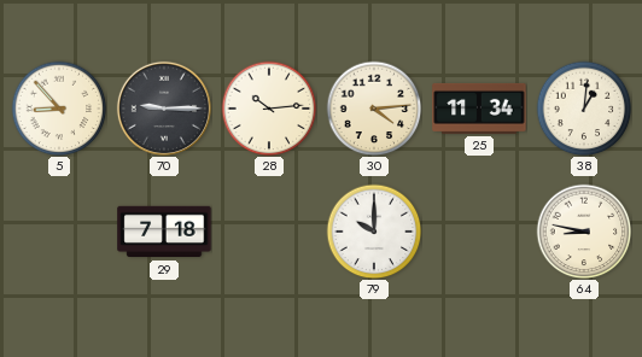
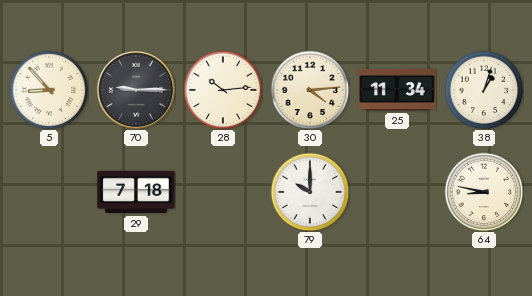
38: 1:01 -> 1:03
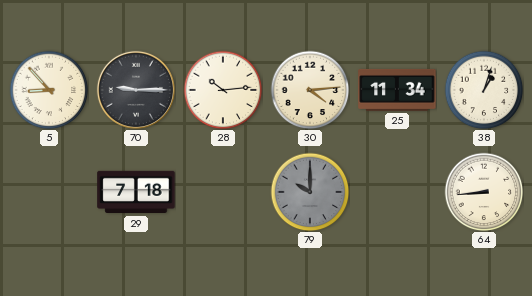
79 dial: white -> grey
64: 8:47 -> 8:44
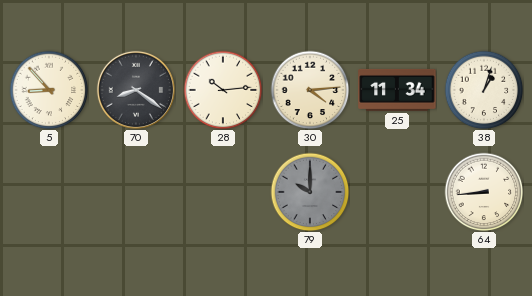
70: 9:15 -> 8:21
29: 7:18 -> none
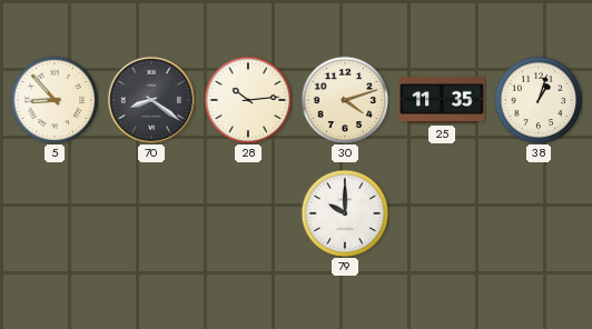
30: 4:14 -> 4:12
25: 11:34 -> 11:35
79 dial: grey -> white
64: 8:44 -> none
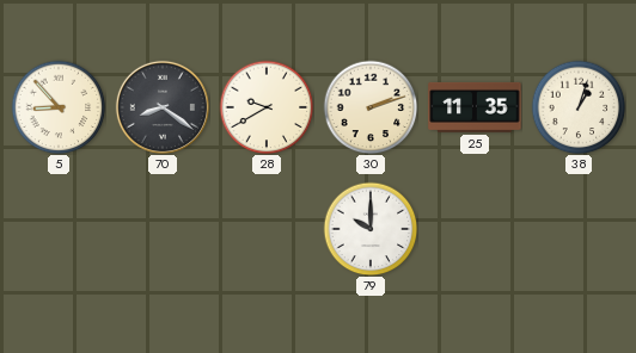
28: 10:14 -> 9:40
30: 4:12 -> 2:12
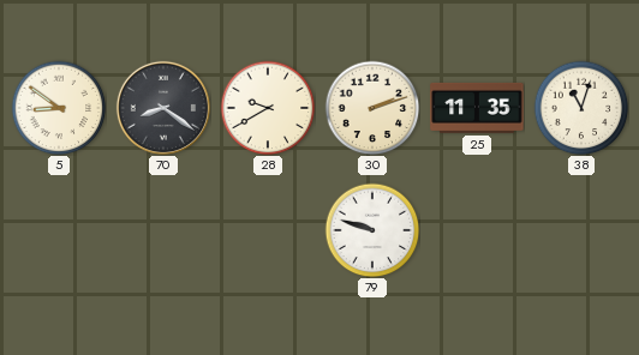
5: 8:53 -> 8:51
38: 1:03 -> 11:03
79: 10:00 -> 9:48
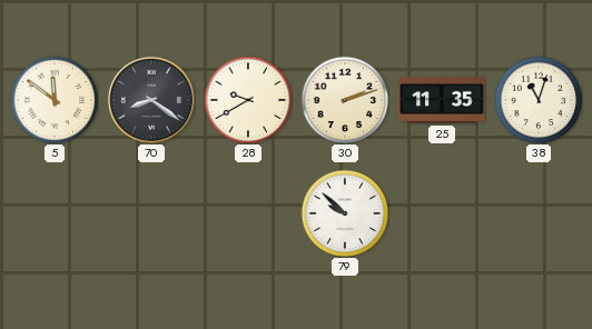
5: 8:51 -> 11:51
79: 9:48 -> 9:52
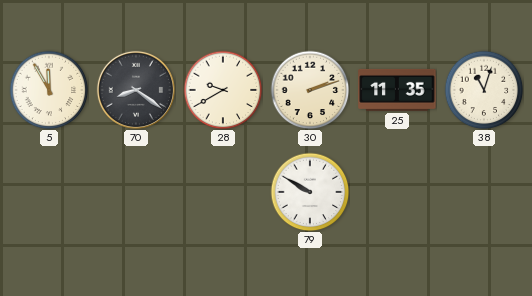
5: 11:51 -> 11:55
79: 9:52 -> 9:50
